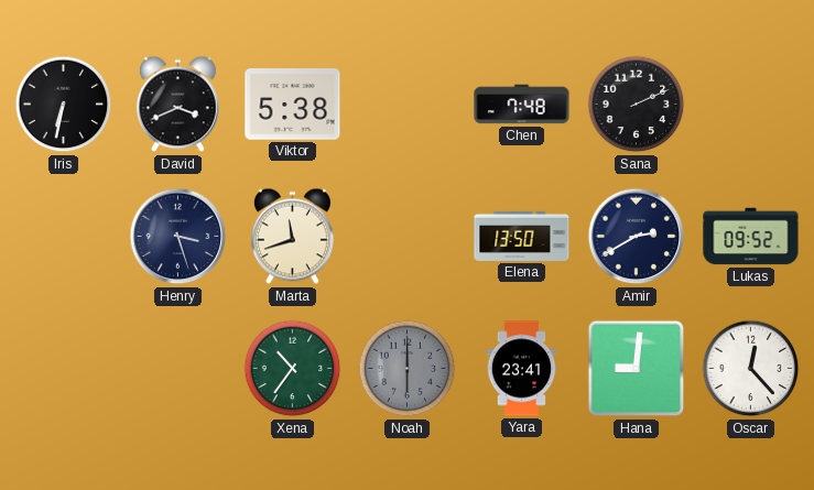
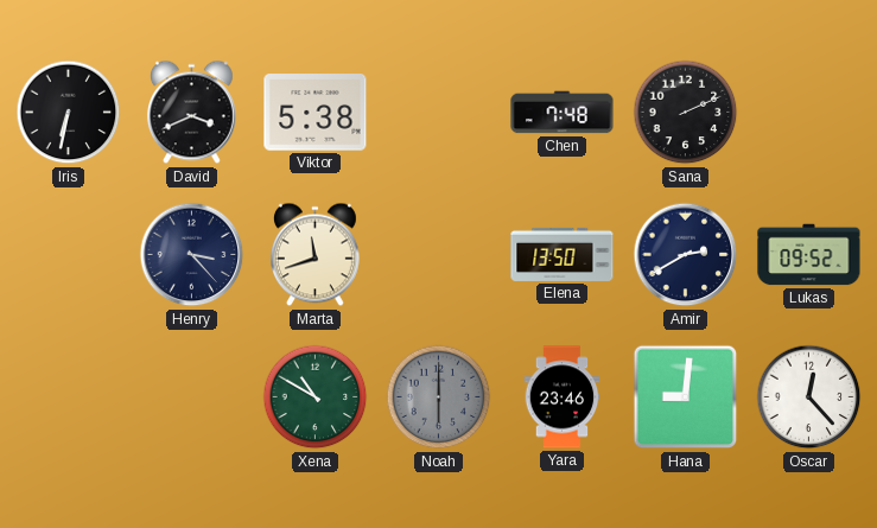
Henry: 3:27 -> 3:23
Xena: 10:36 -> 10:50
Yara: 23:41 -> 23:46
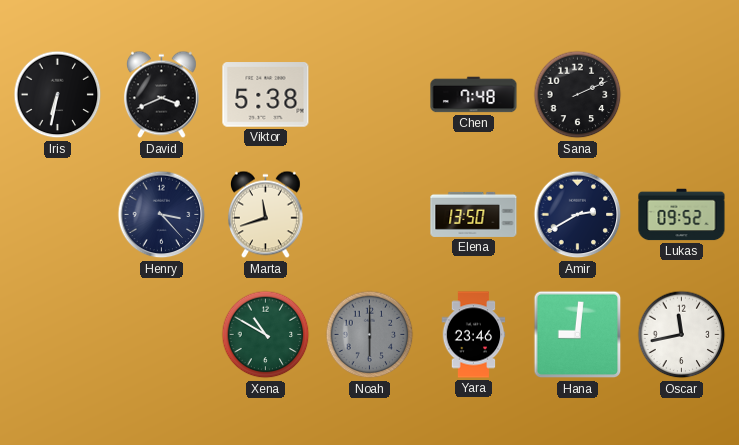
Oscar: 12:23 -> 11:43
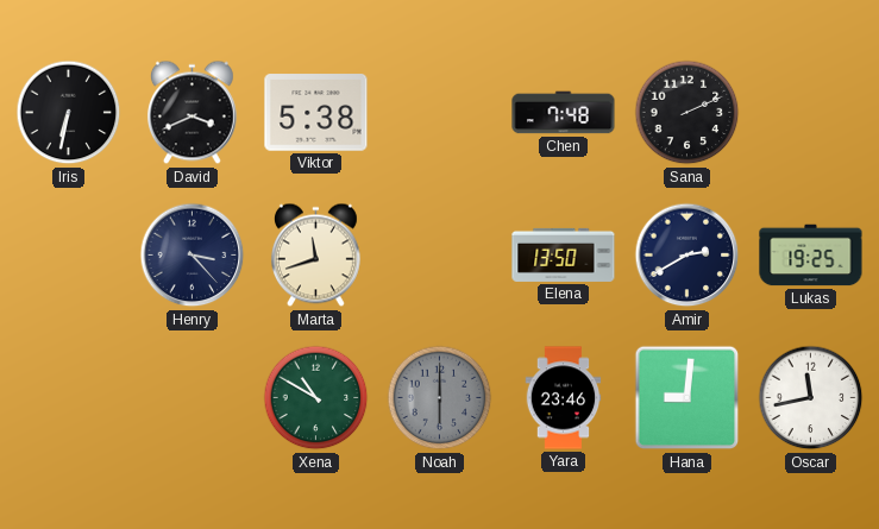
Lukas: 09:52 -> 19:25
